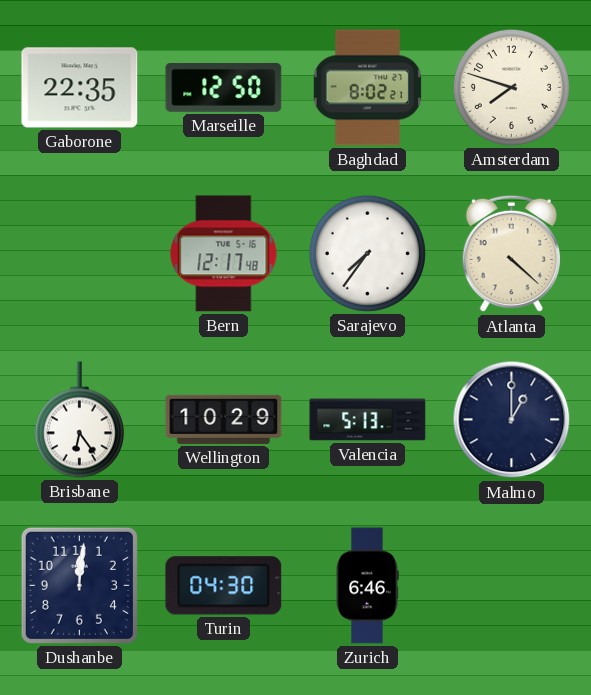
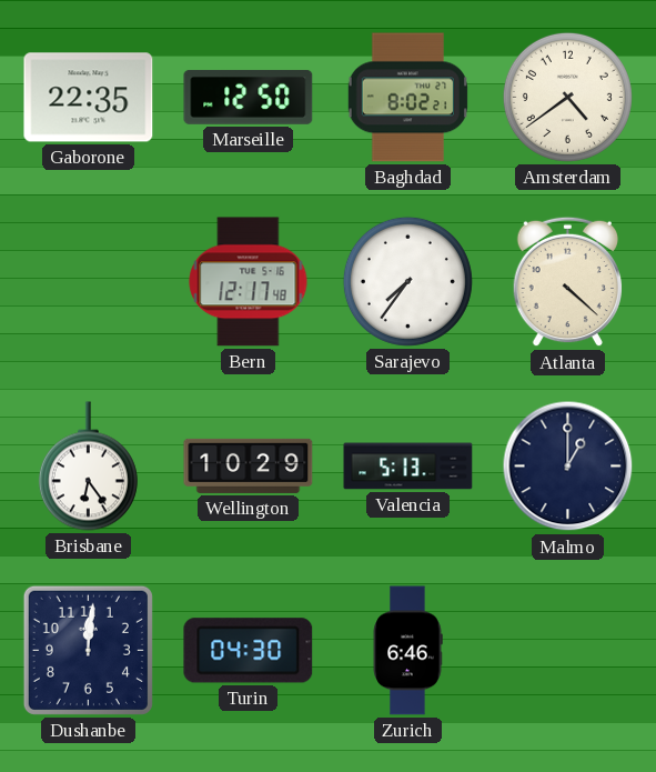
Amsterdam: 7:48 -> 4:39
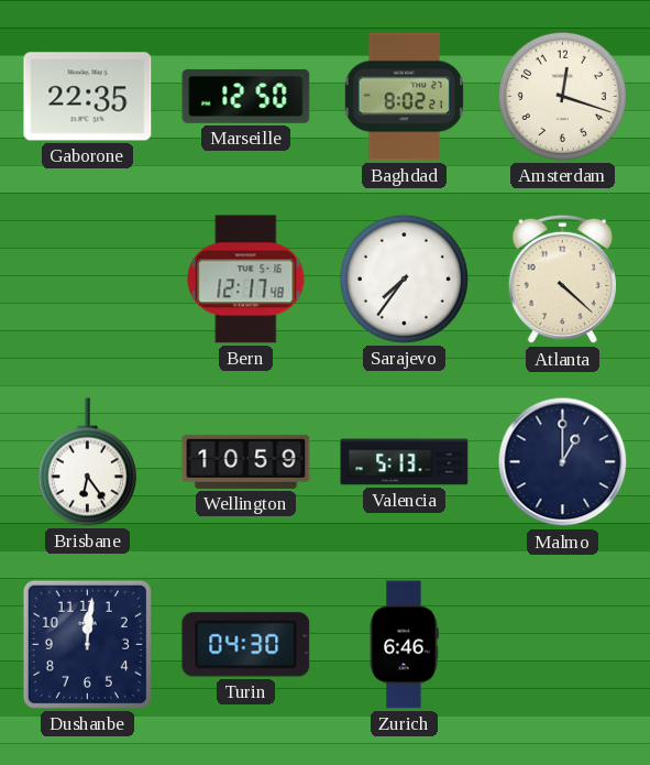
Amsterdam: 4:39 -> 12:18
Wellington: 10:29 -> 10:59
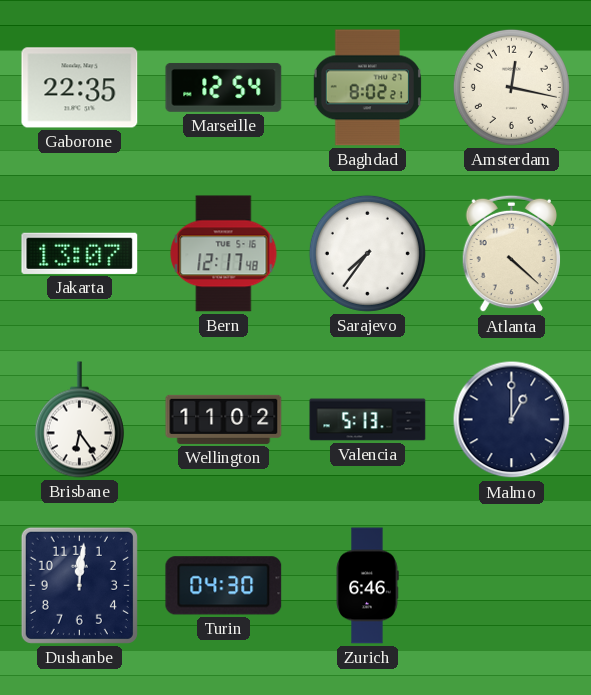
Marseille: 12:50 -> 12:54
Amsterdam: 12:18 -> 12:17
Jakarta: none -> 13:07
Wellington: 10:59 -> 11:02
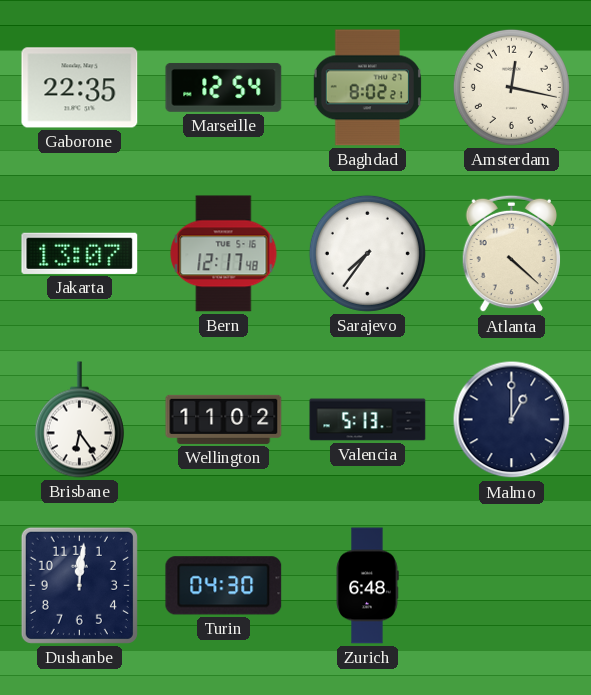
Zurich: 6:46 -> 6:48
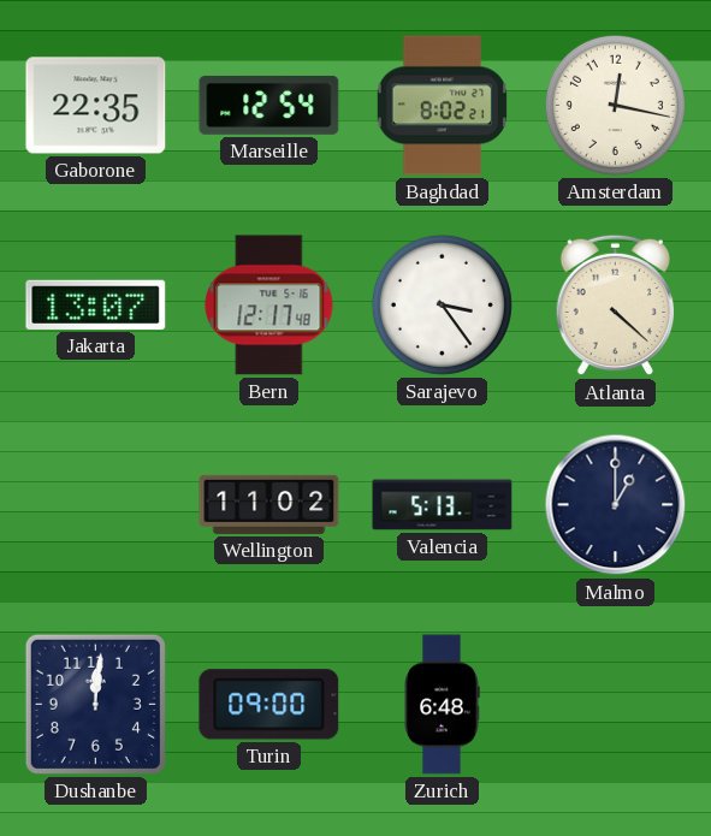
Sarajevo: 7:36 -> 3:24
Brisbane: 6:24 -> none
Turin: 04:30 -> 09:00
